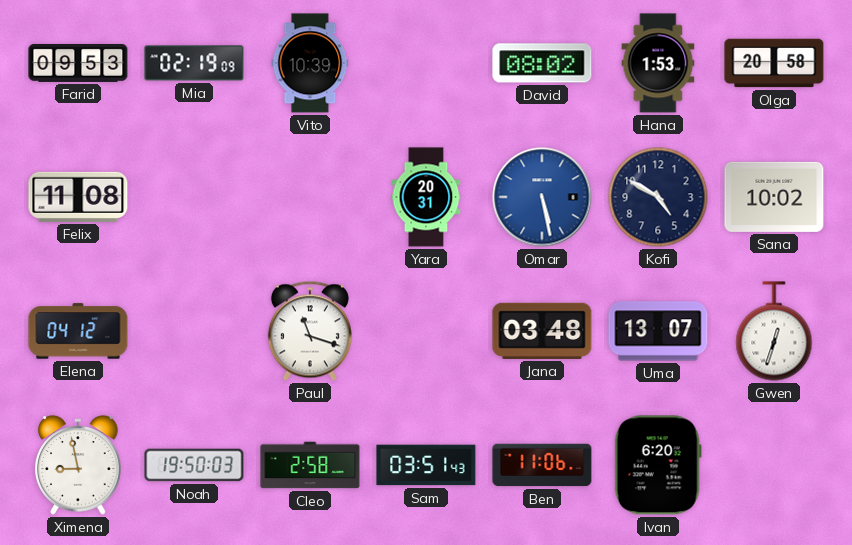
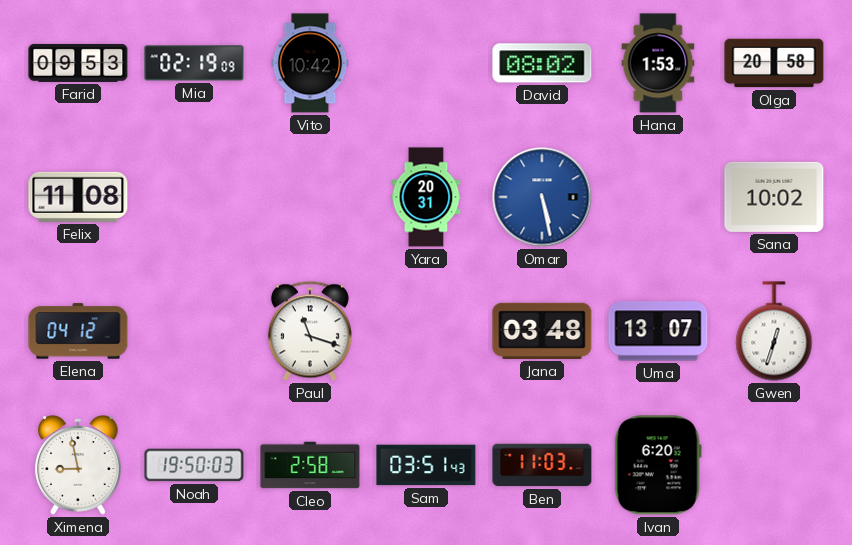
Vito: 10:39 -> 10:42
Kofi: 4:50 -> none
Ben: 11:06 -> 11:03
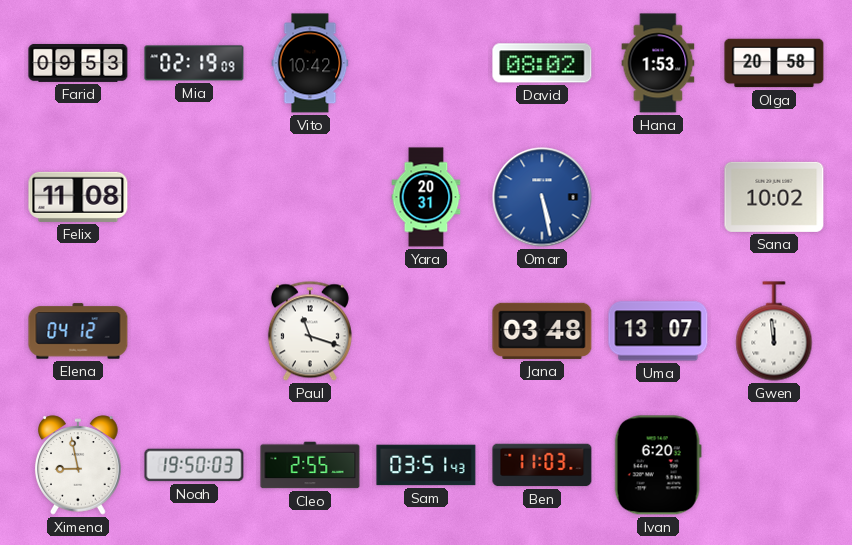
Gwen: 12:33 -> 11:59
Cleo: 2:58 -> 2:55
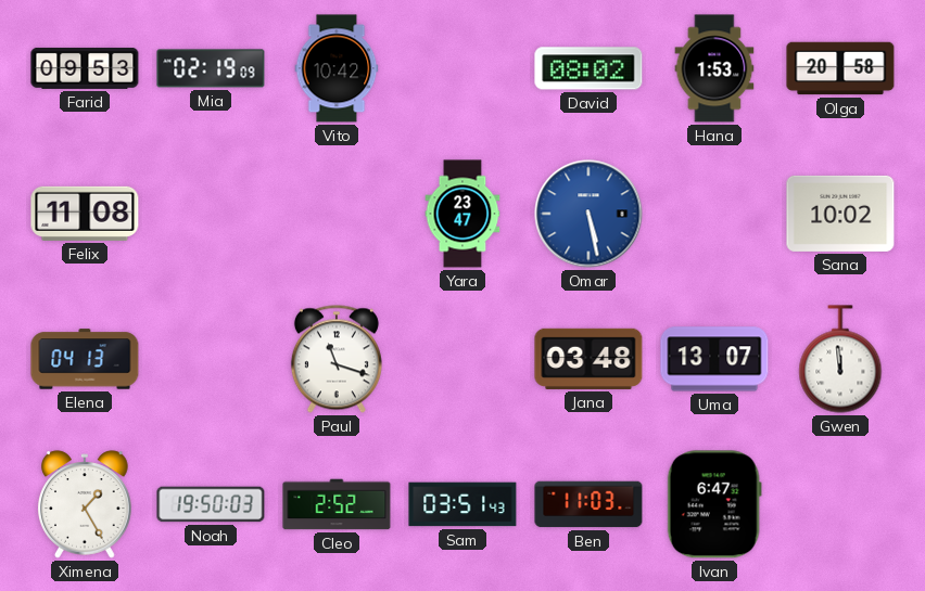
Yara: 20:31 -> 23:47
Elena: 04:12 -> 04:13
Ximena: 8:58 -> 1:25
Cleo: 2:55 -> 2:52
Ivan: 6:20 -> 6:47
